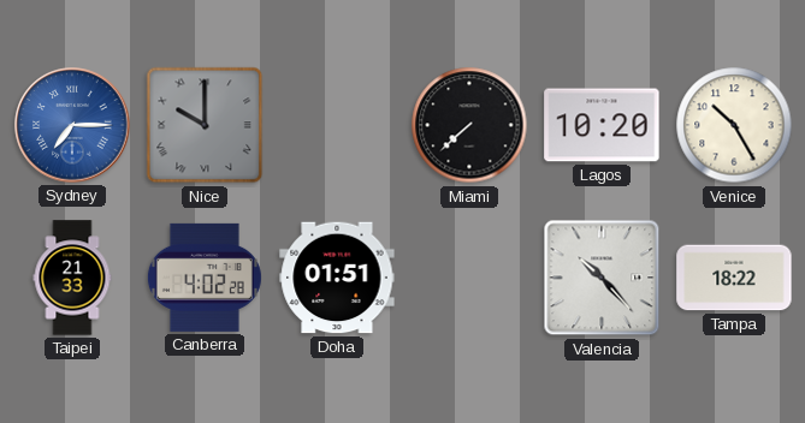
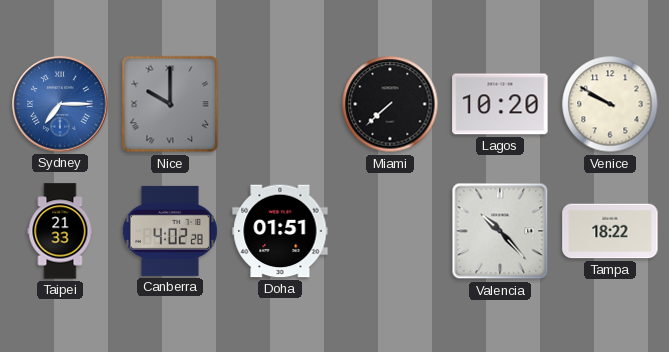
Venice: 10:25 -> 9:50
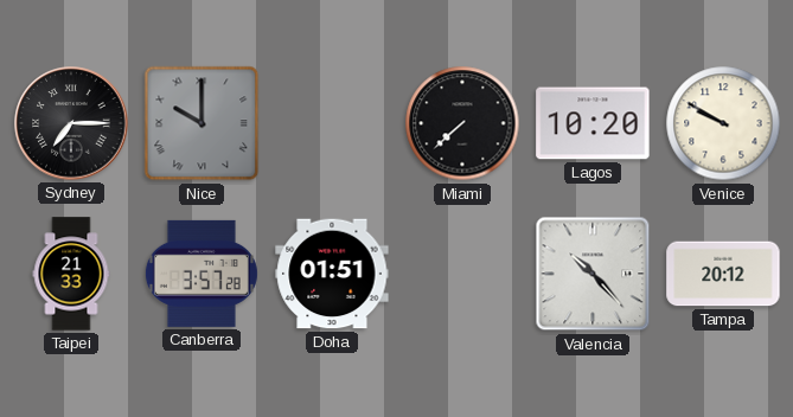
Sydney dial: blue -> black
Canberra: 4:02 -> 3:57
Tampa: 18:22 -> 20:12
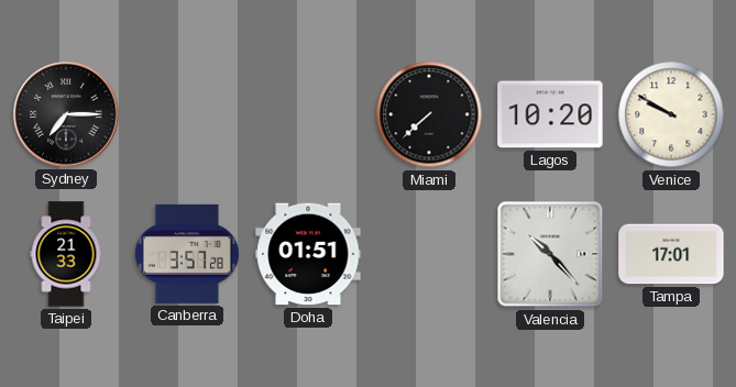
Nice: 10:00 -> none
Tampa: 20:12 -> 17:01
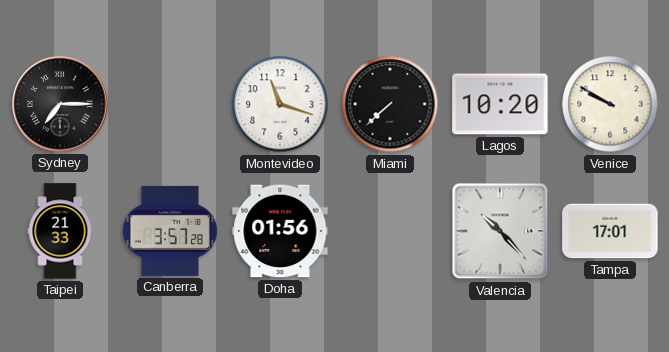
Montevideo: none -> 11:18
Doha: 01:51 -> 01:56
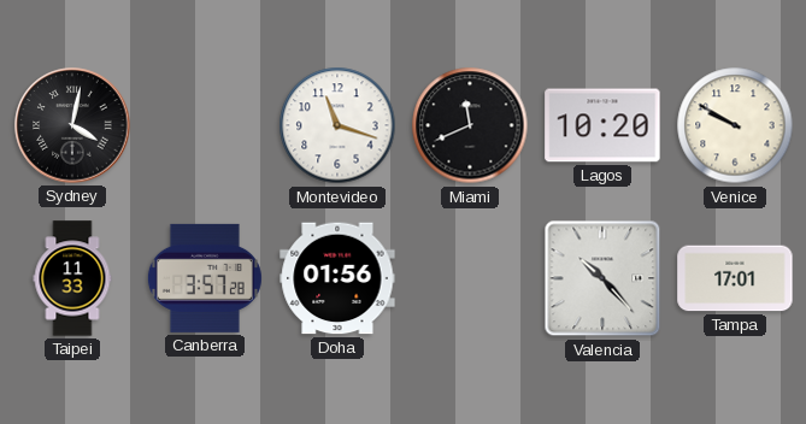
Sydney: 7:15 -> 4:02
Miami: 7:38 -> 11:41
Taipei: 21:33 -> 11:33
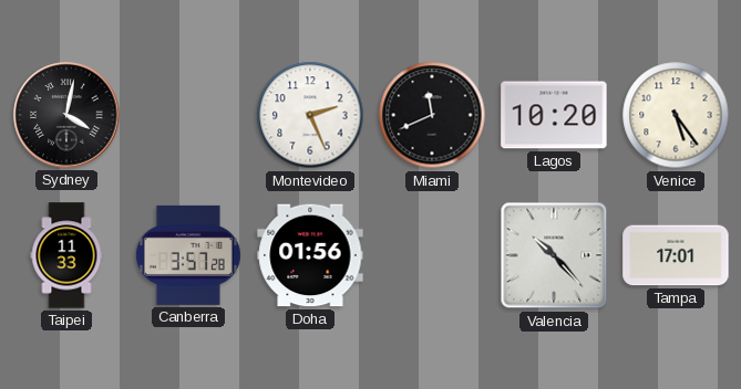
Montevideo: 11:18 -> 2:26
Venice: 9:50 -> 5:24
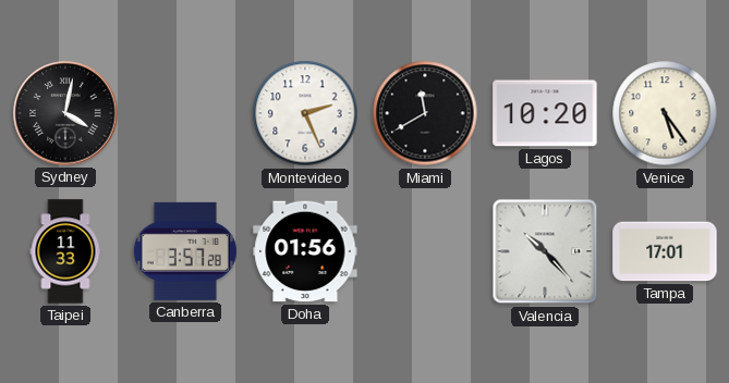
Miami: 11:41 -> 11:40
